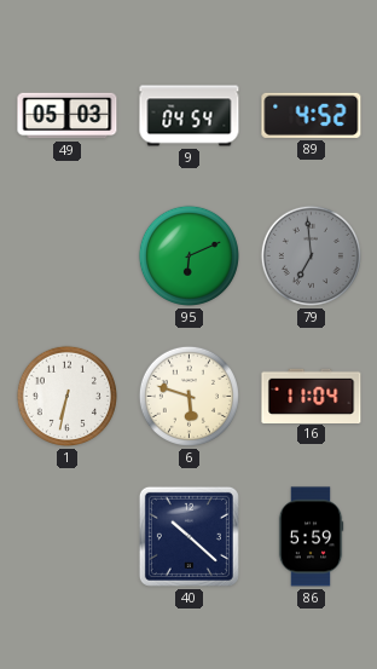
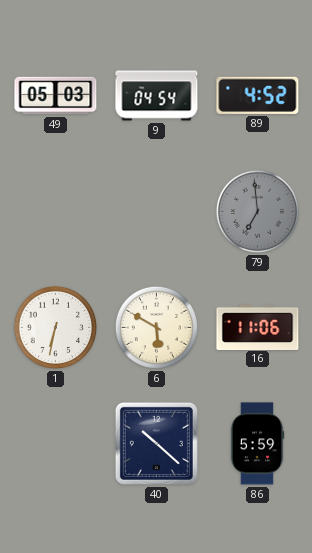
95: 6:11 -> none
6: 5:48 -> 5:50
16: 11:04 -> 11:06
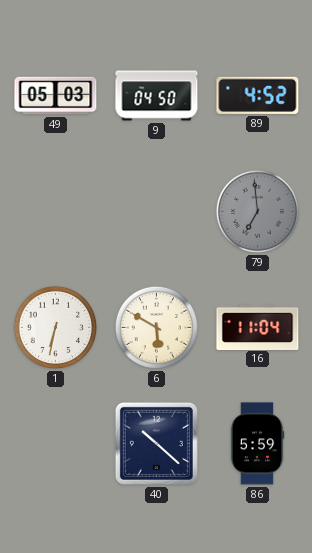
9: 04:54 -> 04:50
16: 11:06 -> 11:04
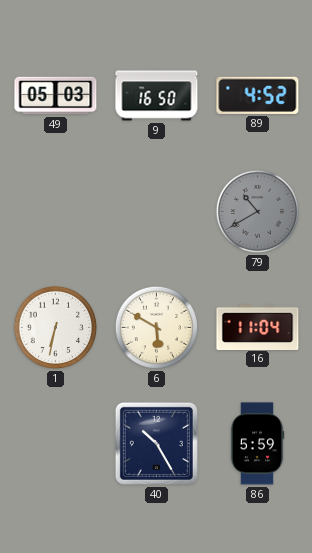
9: 04:50 -> 16:50
79: 6:59 -> 10:40
40: 10:22 -> 10:25
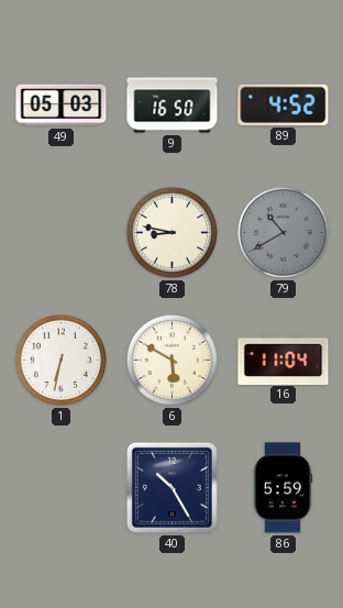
78: none -> 8:47
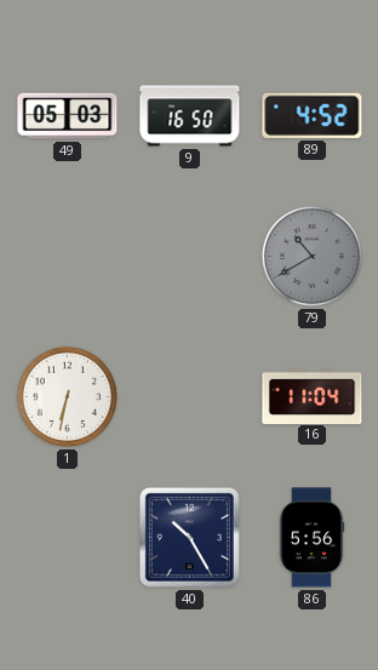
78: 8:47 -> none
6: 5:50 -> none
86: 5:59 -> 5:56
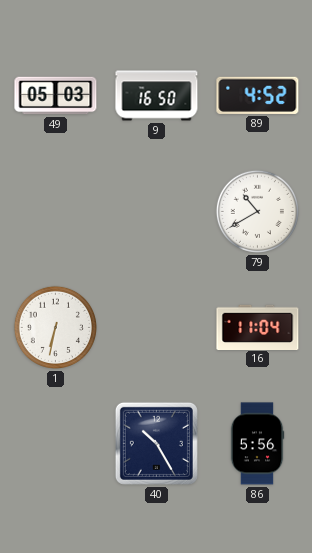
79 dial: grey -> white
